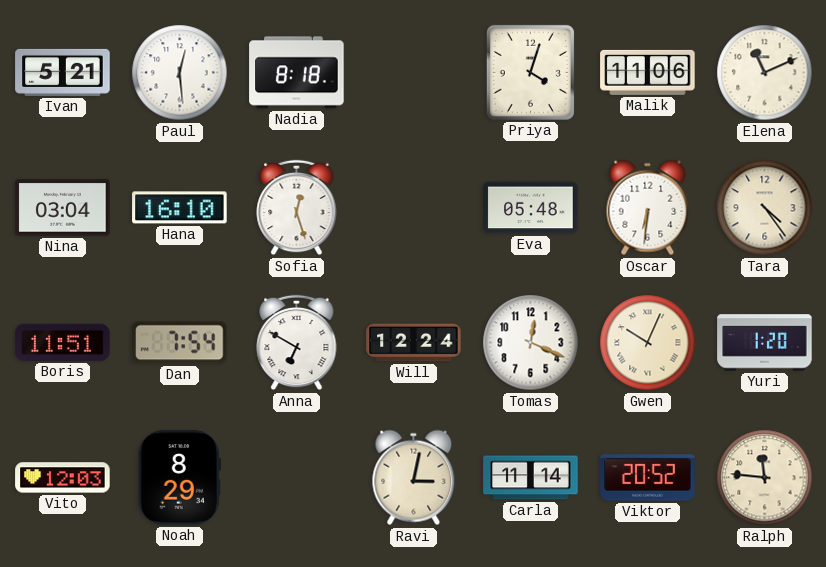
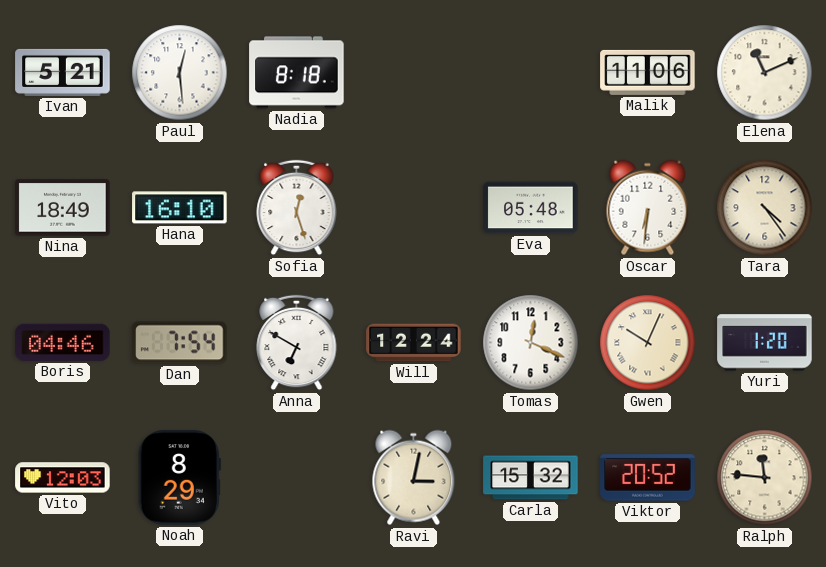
Priya: 4:03 -> none
Nina: 03:04 -> 18:49
Boris: 11:51 -> 04:46
Carla: 11:14 -> 15:32
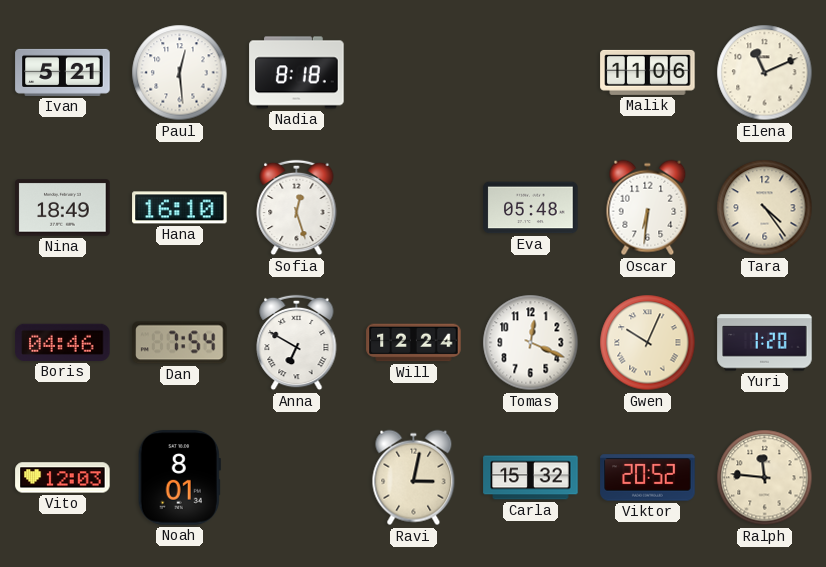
Noah: 8:29 -> 8:01
